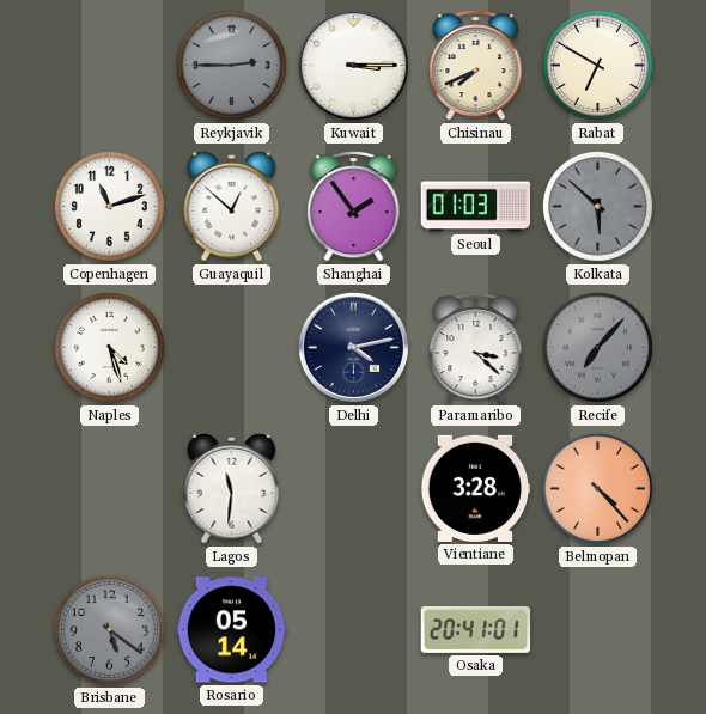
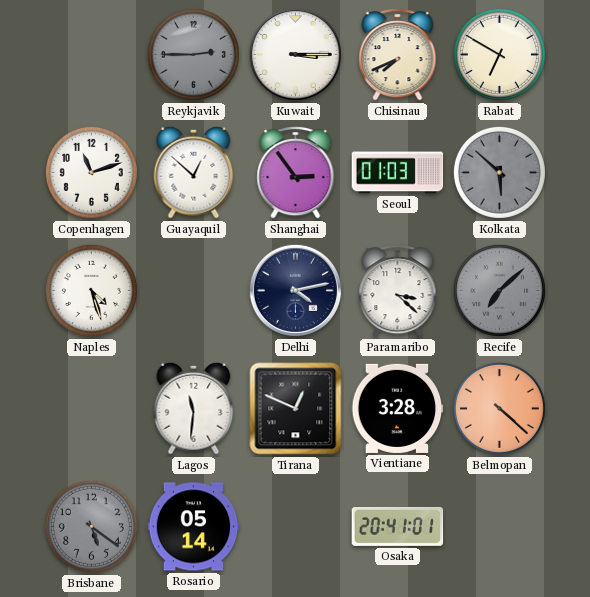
Shanghai: 1:54 -> 2:54
Recife: 7:07 -> 7:08
Tirana: none -> 12:49
Belmopan: 4:23 -> 4:22
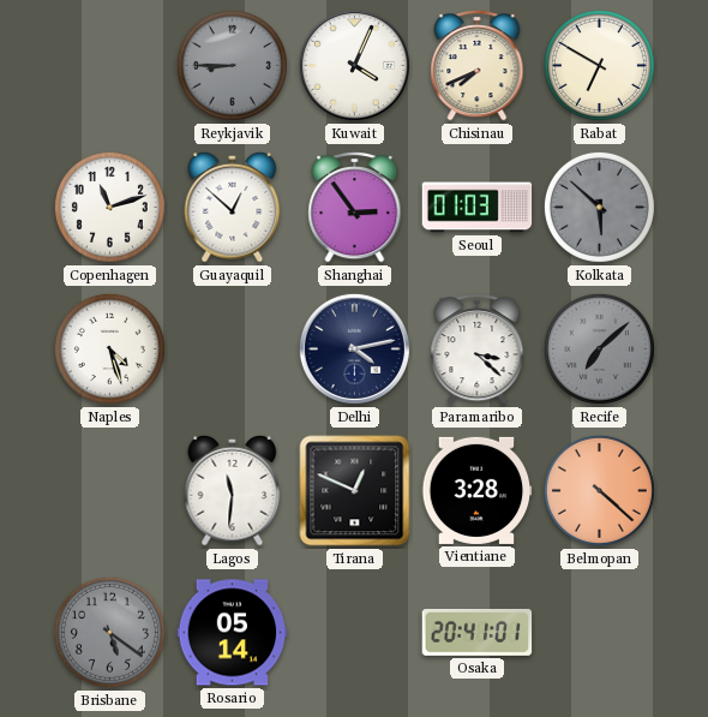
Reykjavik: 2:45 -> 8:45
Kuwait: 3:15 -> 4:04
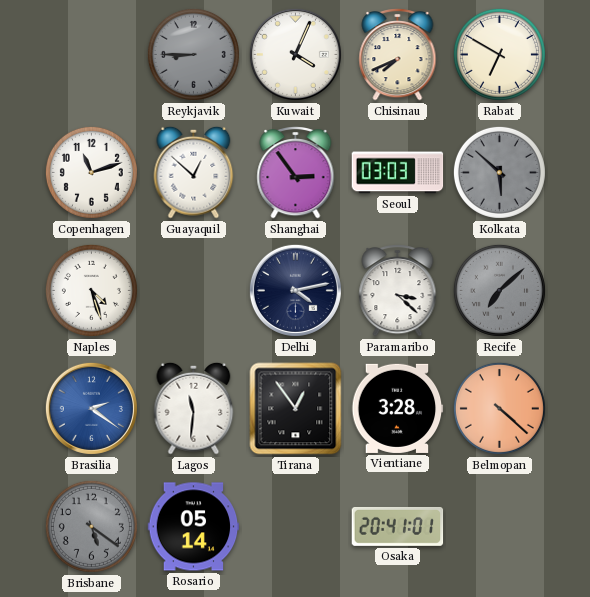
Seoul: 01:03 -> 03:03
Brasilia: none -> 2:21
Tirana: 12:49 -> 12:54
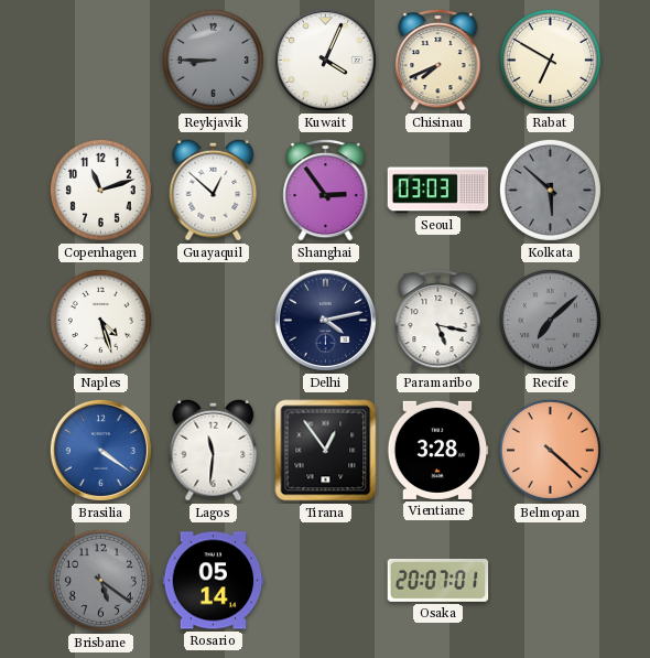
Paramaribo: 3:22 -> 5:17
Brasilia: 2:21 -> 4:21
Osaka: 20:41 -> 20:07
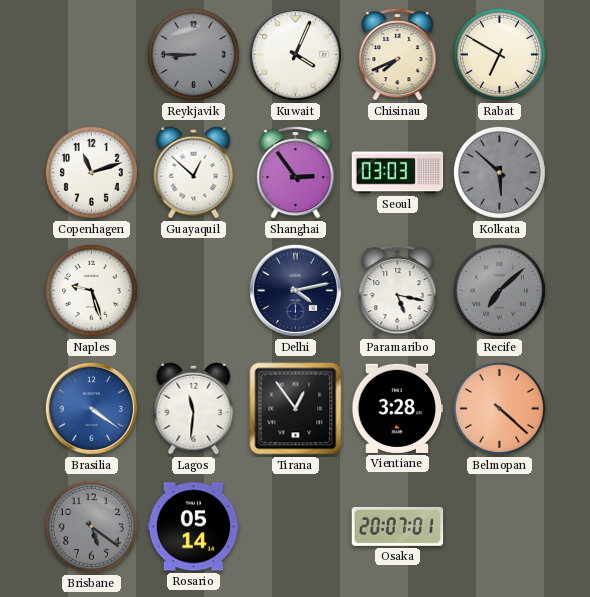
Naples: 4:27 -> 9:27
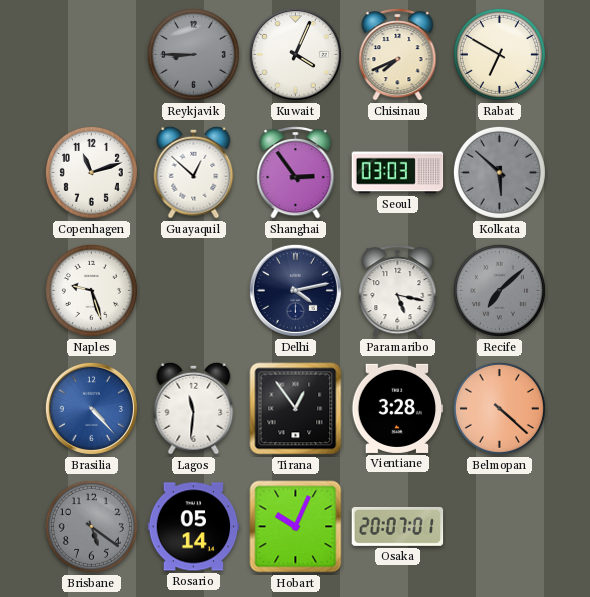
Brasilia: 4:21 -> 4:23
Hobart: none -> 10:04
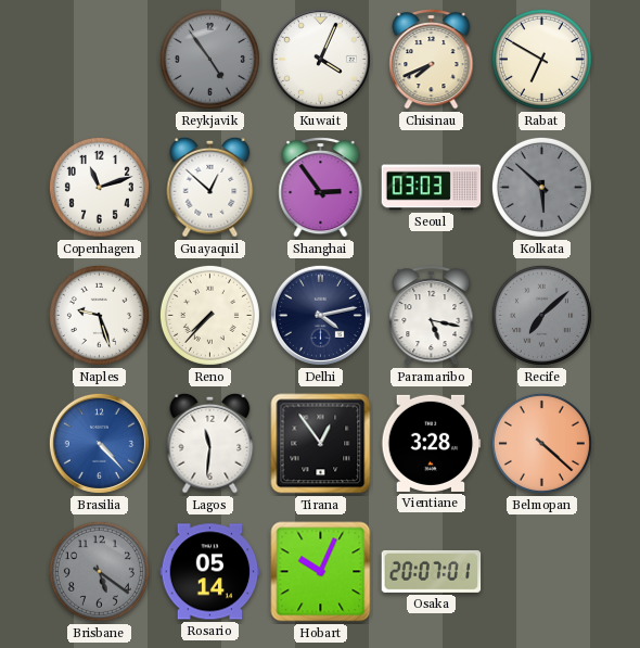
Reykjavik: 8:45 -> 4:54
Reno: none -> 7:37
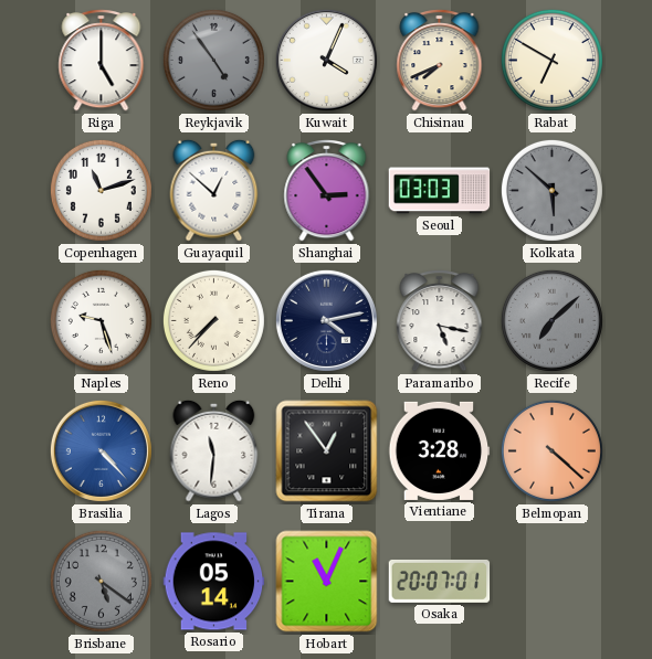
Riga: none -> 5:00
Hobart: 10:04 -> 11:04
